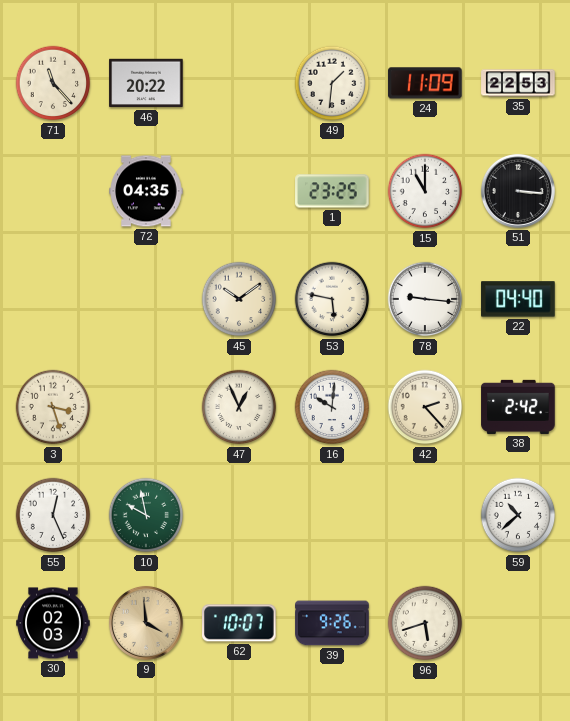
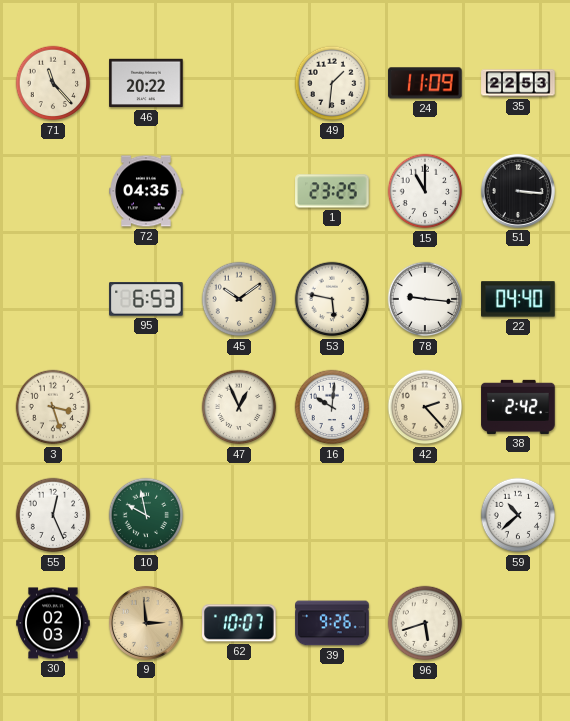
95: none -> 6:53
9: 3:59 -> 2:59
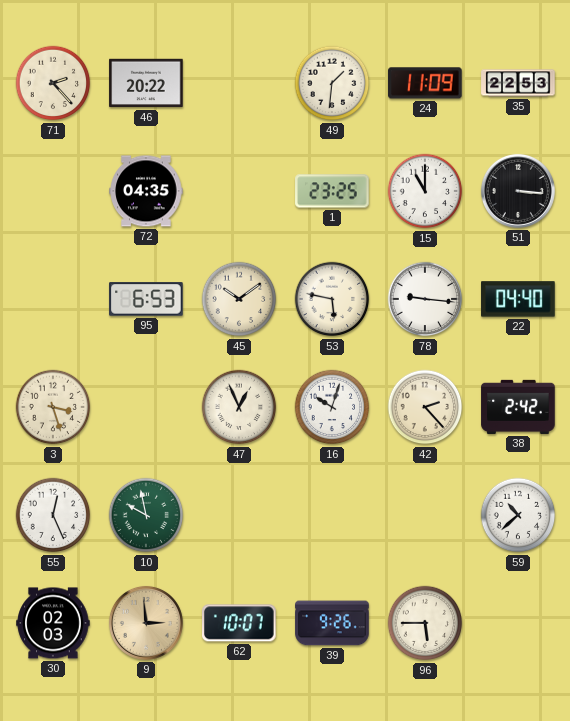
71: 11:23 -> 2:23
16: 10:01 -> 10:03
96: 5:42 -> 5:45
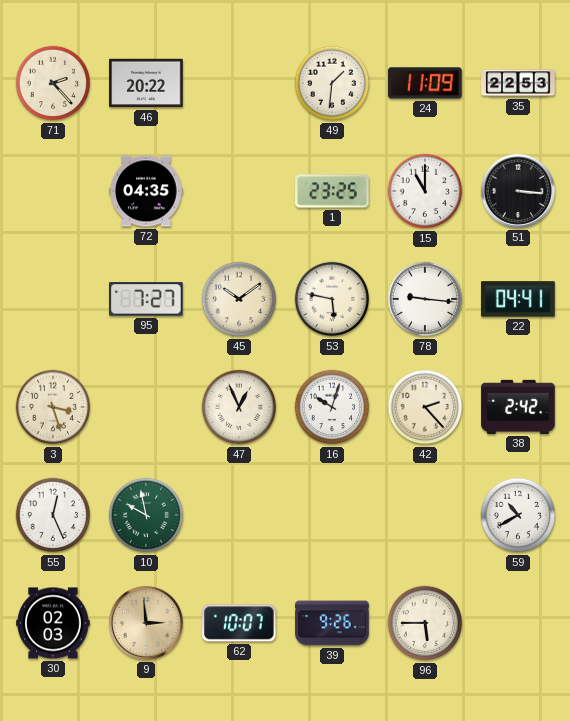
95: 6:53 -> 7:27
22: 04:40 -> 04:41
59: 10:38 -> 10:40
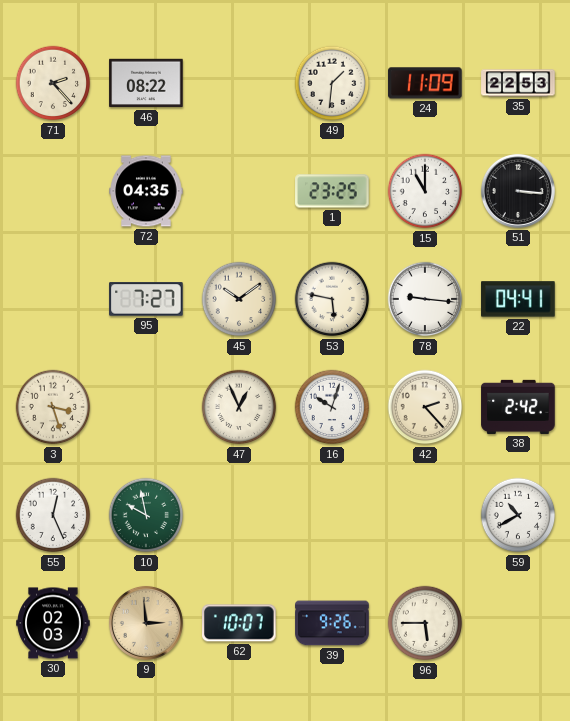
46: 20:22 -> 08:22
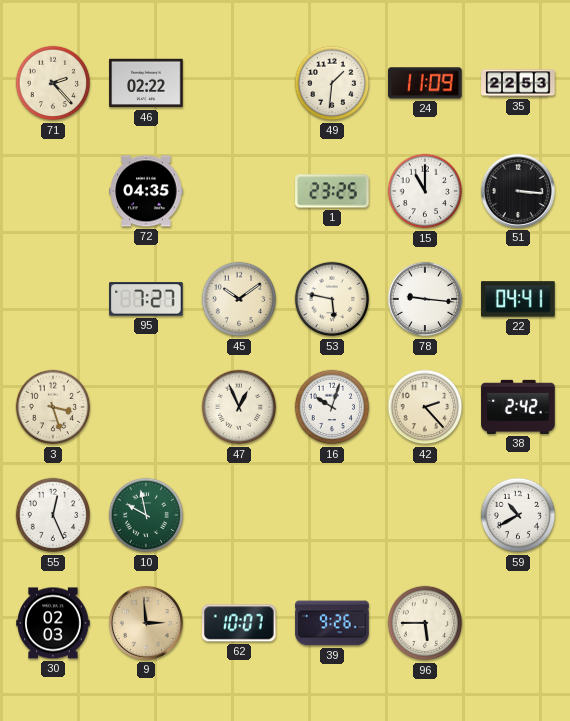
46: 08:22 -> 02:22
